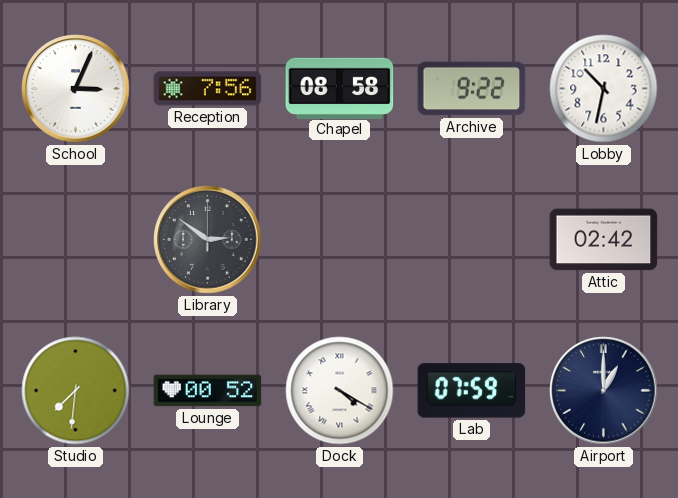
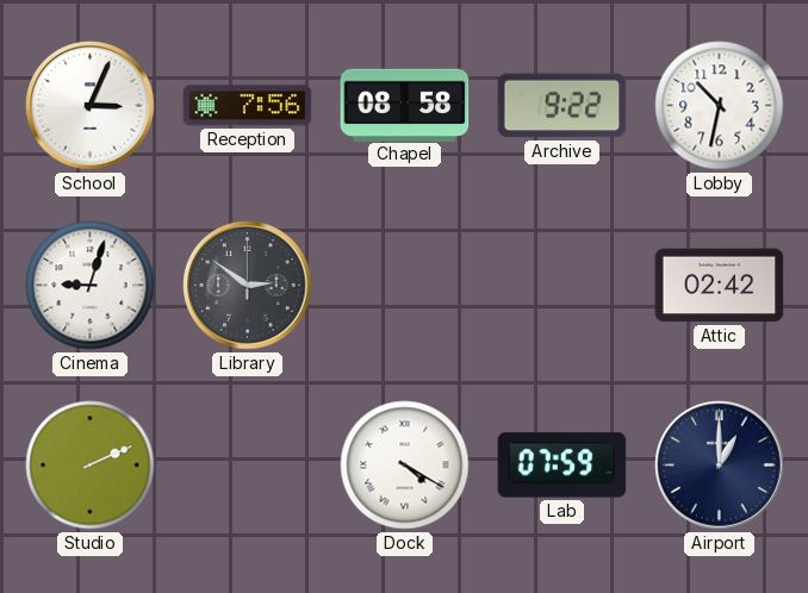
Cinema: none -> 9:03
Studio: 7:31 -> 2:11
Lounge: 00:52 -> none
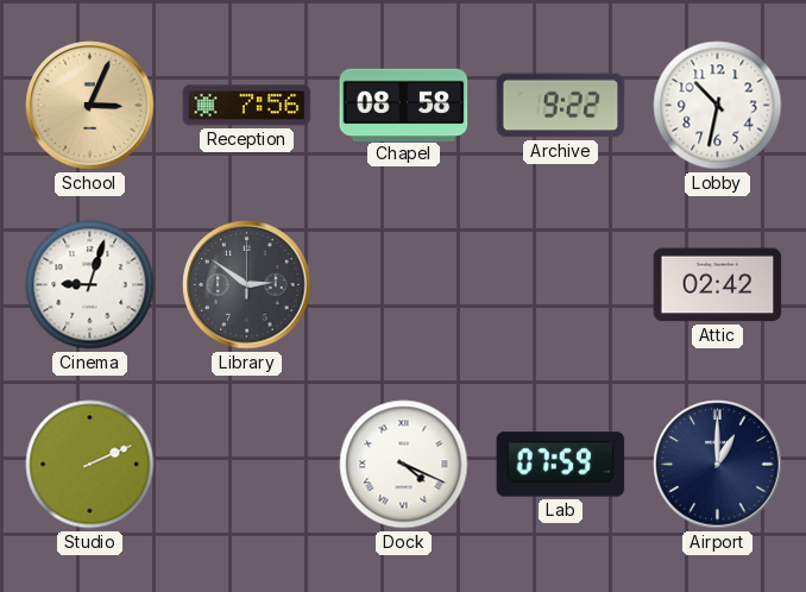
School dial: white -> champagne
Dock: 4:20 -> 4:19
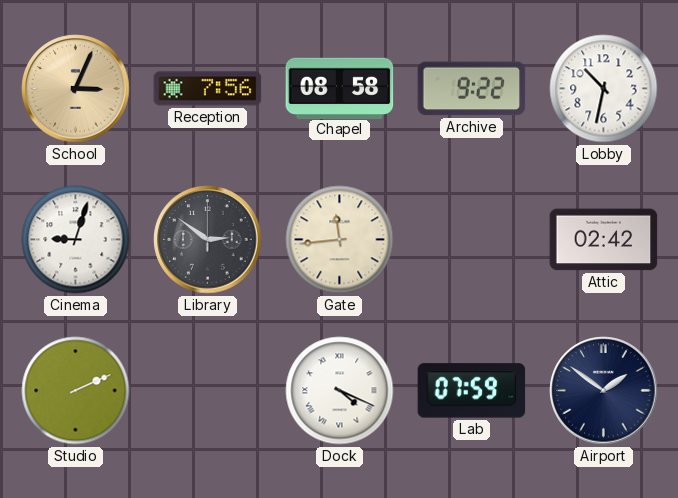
Gate: none -> 11:44
Airport: 1:00 -> 1:51
